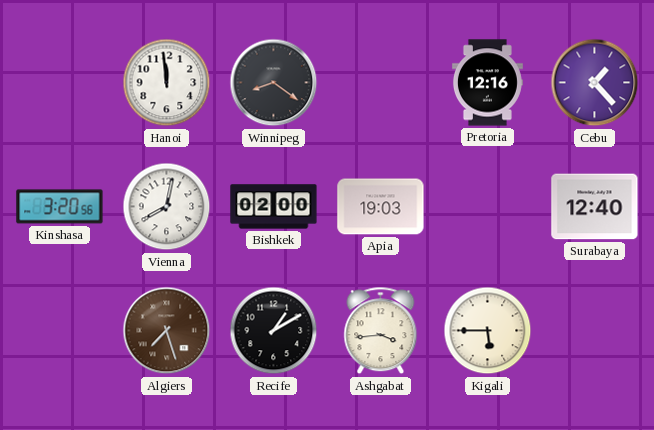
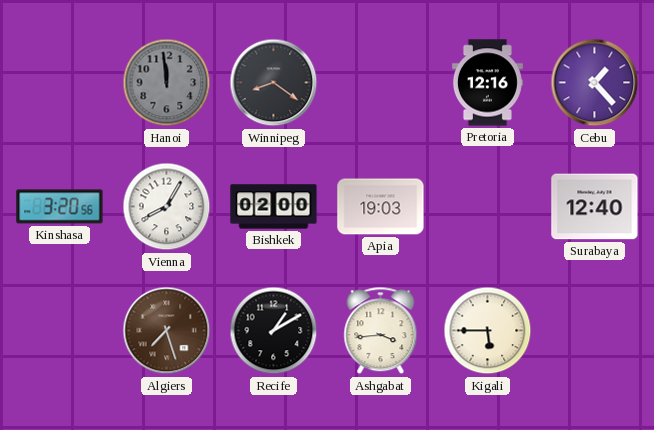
Hanoi dial: white -> grey
Vienna: 8:02 -> 8:05
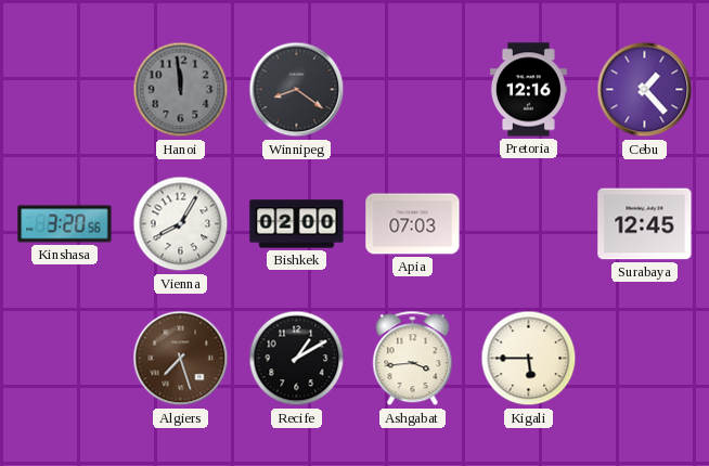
Apia: 19:03 -> 07:03
Surabaya: 12:40 -> 12:45
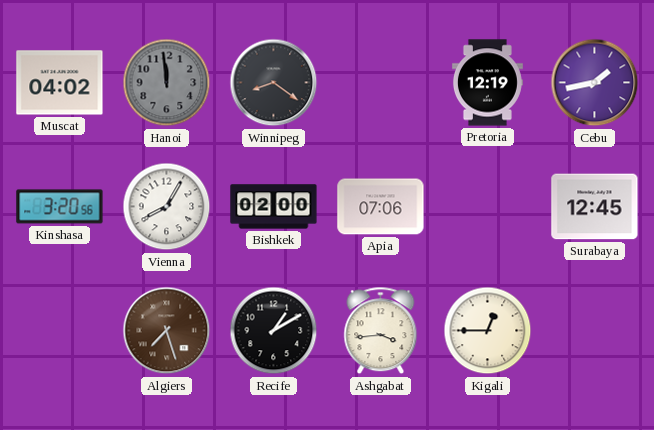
Muscat: none -> 04:02
Pretoria: 12:16 -> 12:19
Cebu: 1:23 -> 1:43
Apia: 07:03 -> 07:06
Kigali: 5:45 -> 12:45
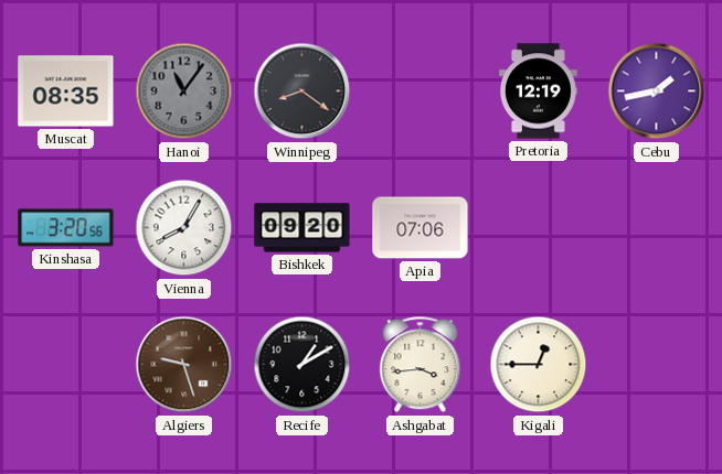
Muscat: 04:02 -> 08:35
Hanoi: 11:59 -> 11:06
Bishkek: 02:00 -> 09:20
Surabaya: 12:45 -> none
Algiers: 7:27 -> 9:27
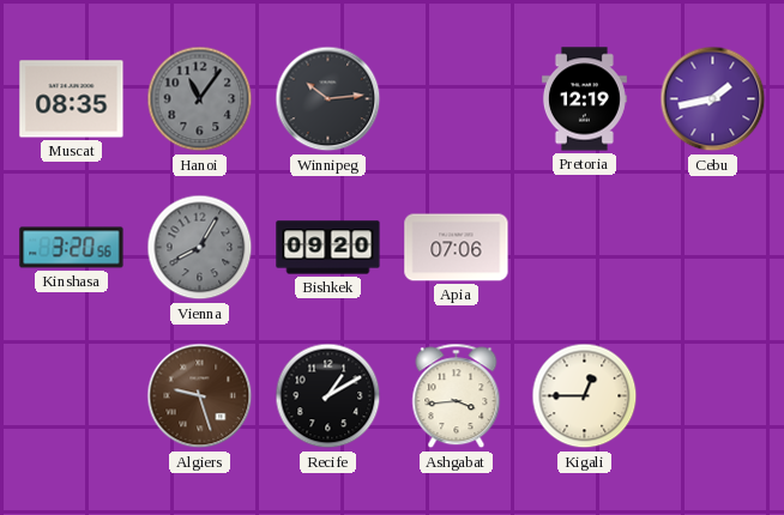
Winnipeg: 8:21 -> 10:14
Vienna dial: white -> grey
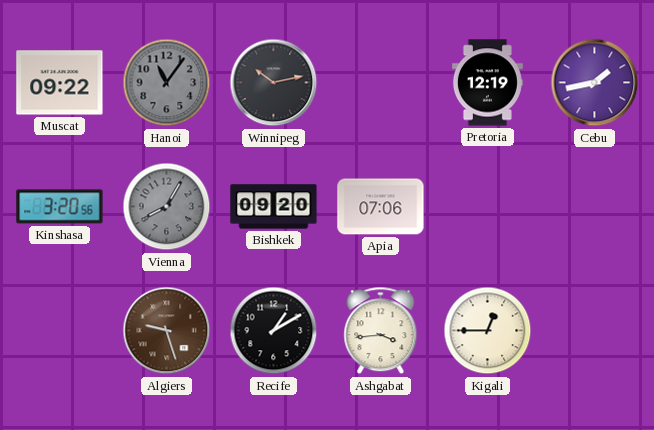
Muscat: 08:35 -> 09:22
Winnipeg: 10:14 -> 10:13
